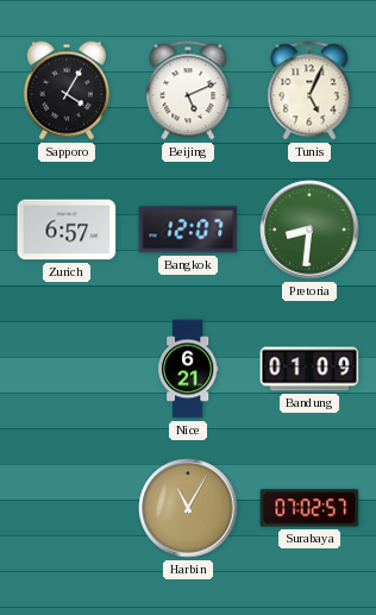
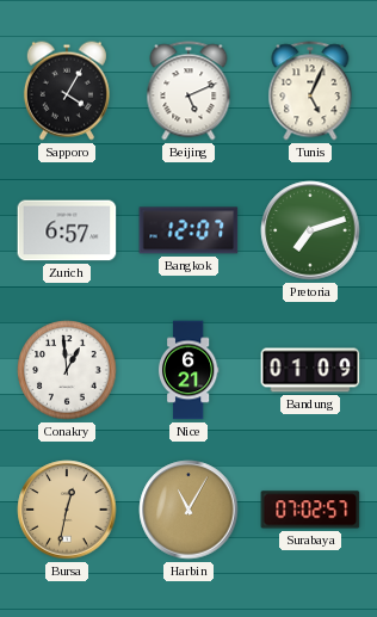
Pretoria: 8:31 -> 7:12
Conakry: none -> 12:59
Bursa: none -> 12:32
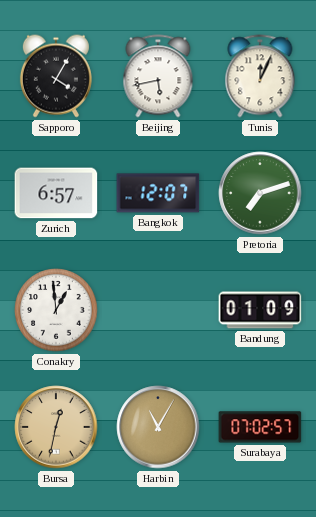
Beijing: 5:11 -> 5:43
Tunis: 5:04 -> 12:04
Nice: 6:21 -> none
